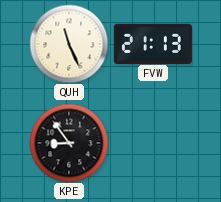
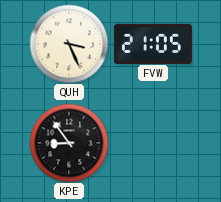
QUH: 11:26 -> 3:26
FVW: 21:13 -> 21:05
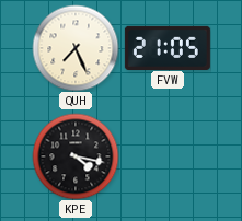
QUH: 3:26 -> 7:26
KPE: 8:54 -> 4:17
